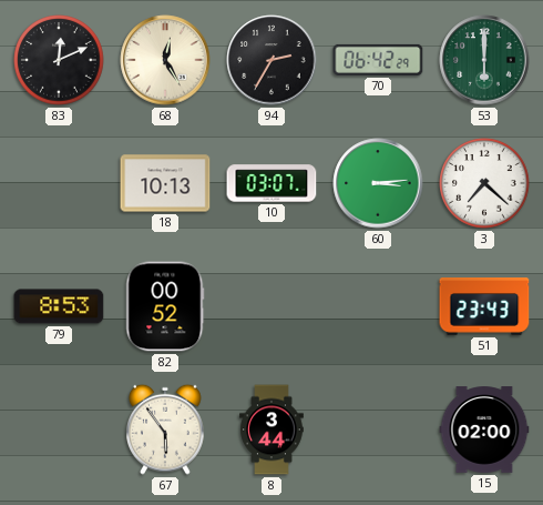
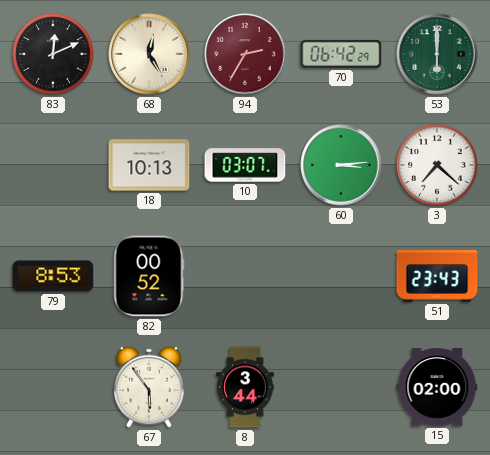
94 dial: black -> burgundy
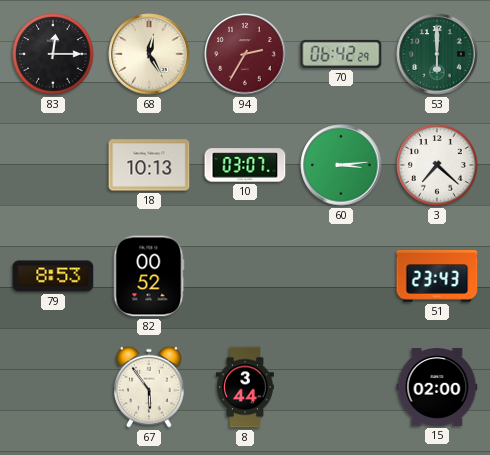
83: 12:11 -> 12:15
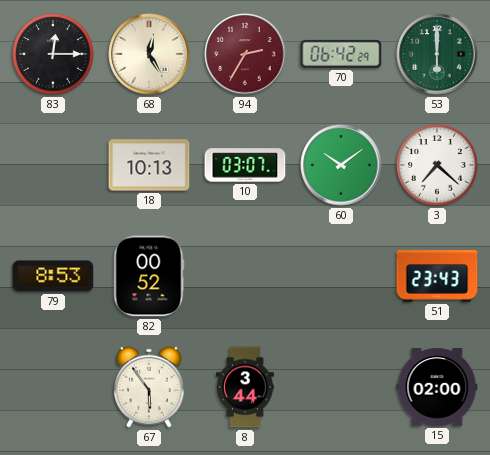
60: 3:14 -> 10:09
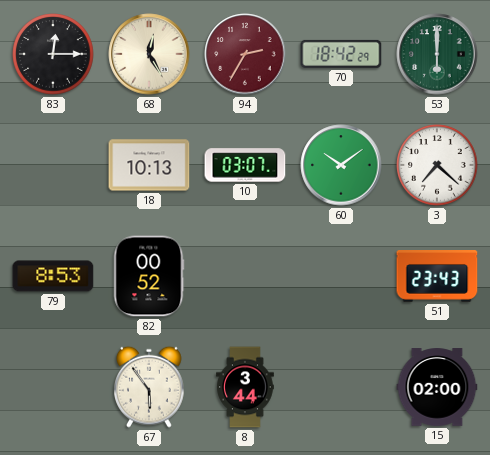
70: 06:42 -> 18:42
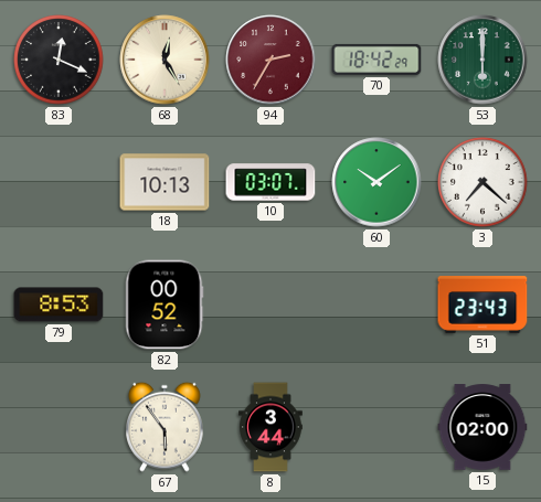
83: 12:15 -> 12:19
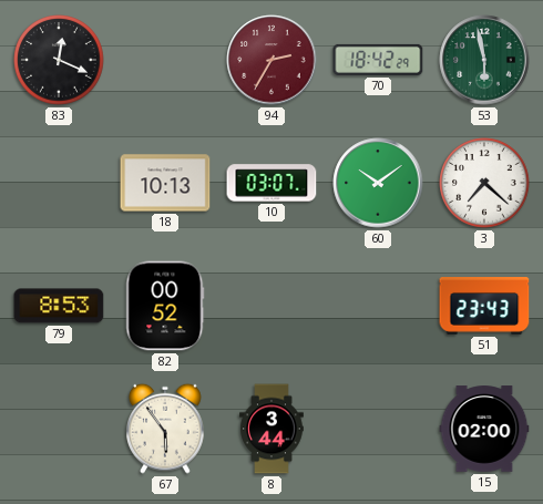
68: 12:25 -> none
53: 6:00 -> 5:58
